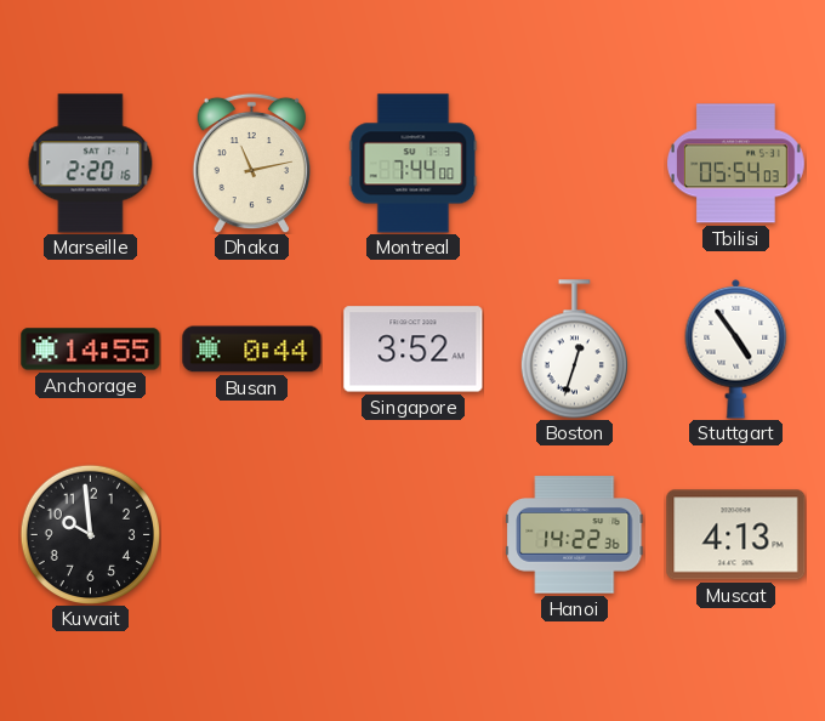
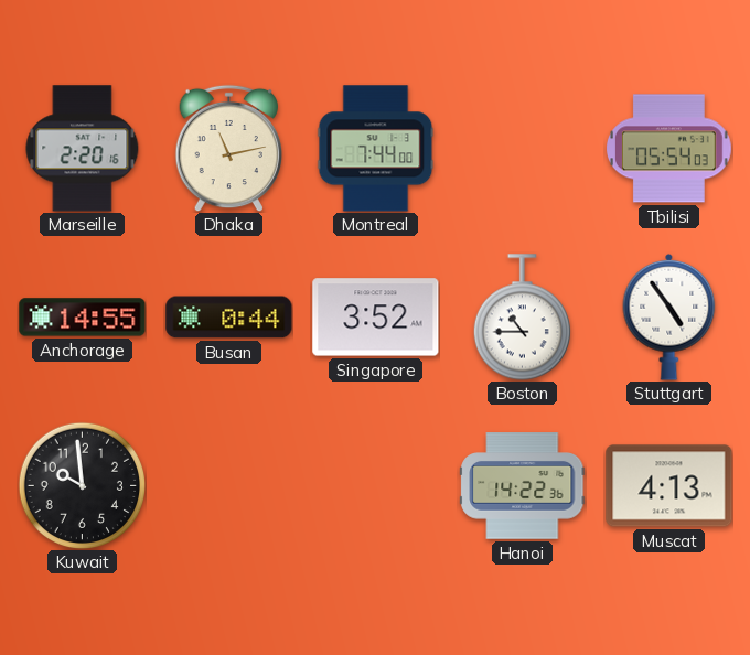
Boston: 12:33 -> 10:45
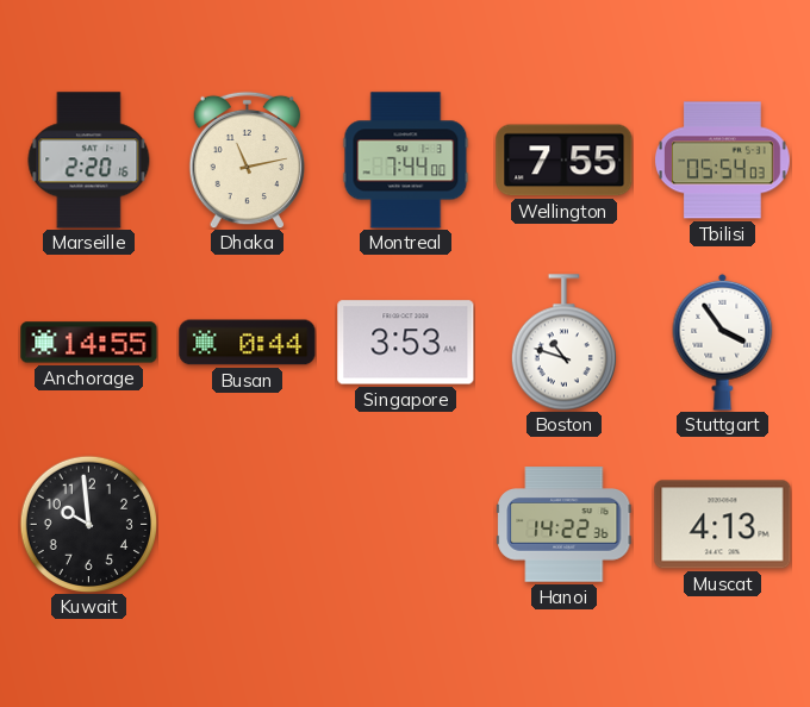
Wellington: none -> 7:55
Singapore: 3:52 -> 3:53
Boston: 10:45 -> 10:48
Stuttgart: 4:54 -> 3:54
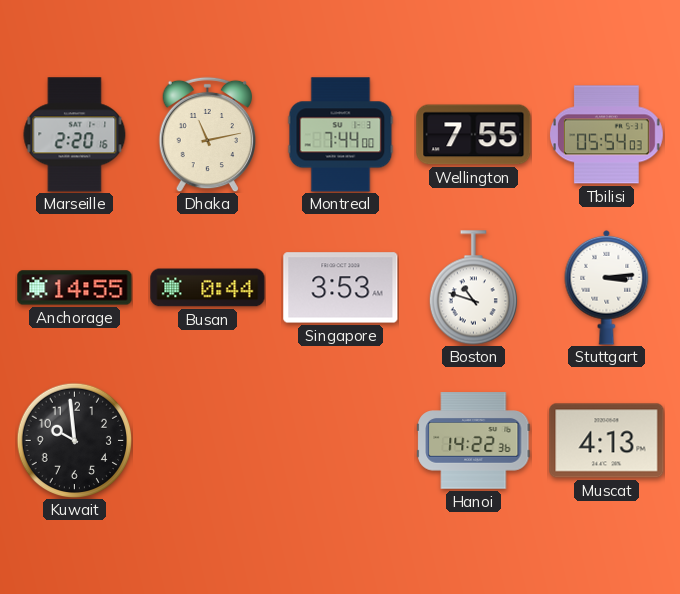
Stuttgart: 3:54 -> 3:14
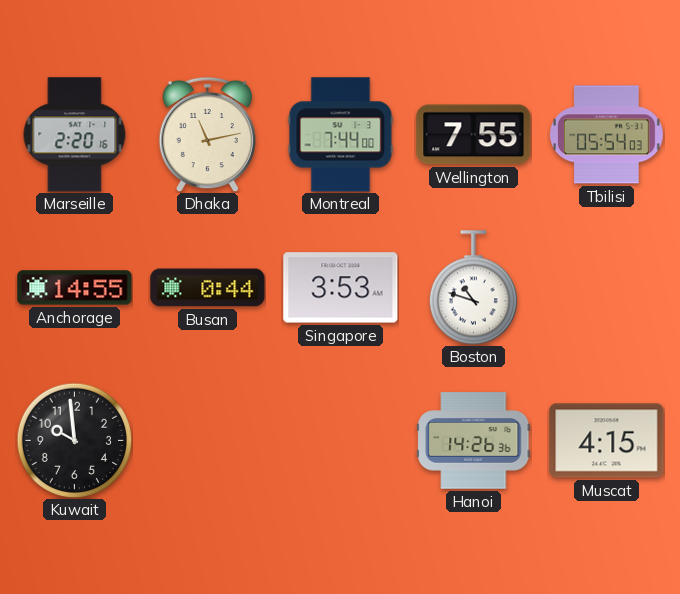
Stuttgart: 3:14 -> none
Hanoi: 14:22 -> 14:26
Muscat: 4:13 -> 4:15
